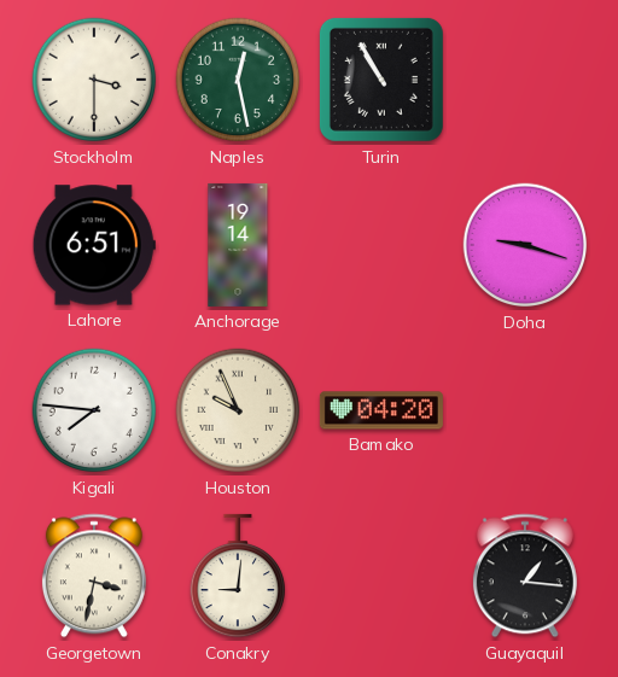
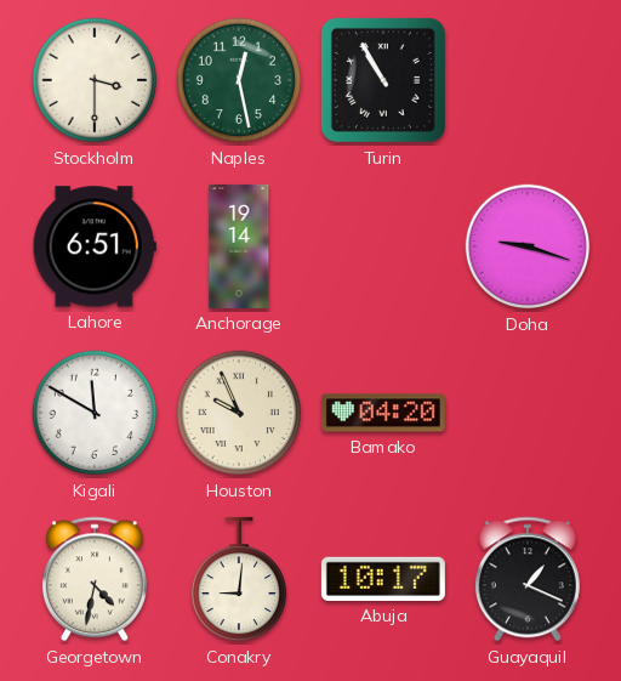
Kigali: 7:46 -> 11:50
Georgetown: 3:32 -> 4:32
Abuja: none -> 10:17
Guayaquil: 1:16 -> 1:19
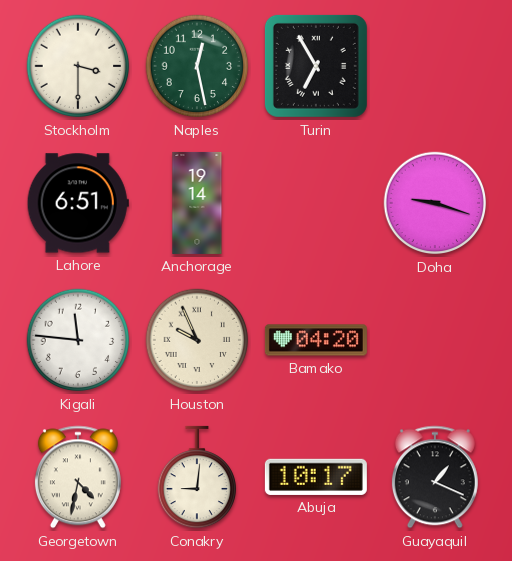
Turin: 10:55 -> 6:55
Kigali: 11:50 -> 11:46
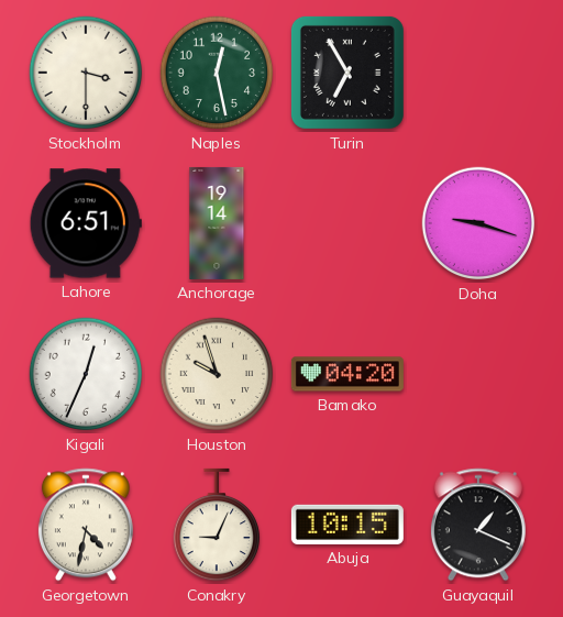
Kigali: 11:46 -> 12:34
Houston: 9:56 -> 9:57
Conakry: 9:01 -> 9:04
Abuja: 10:17 -> 10:15
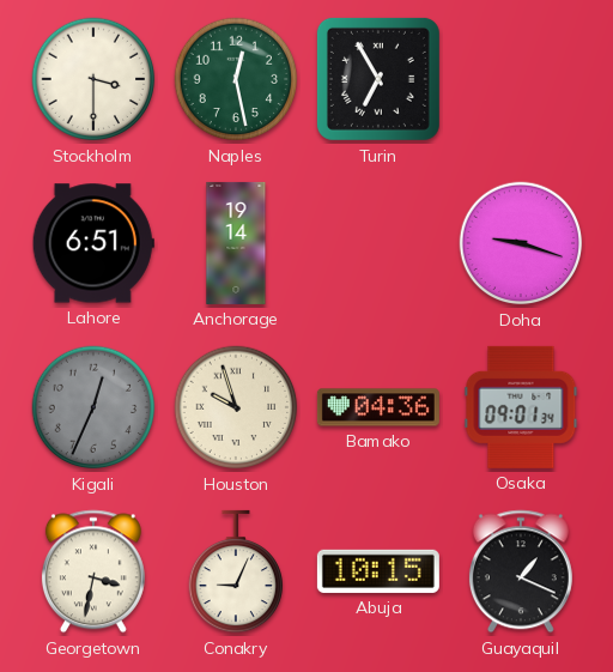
Kigali dial: white -> grey
Bamako: 04:20 -> 04:36
Osaka: none -> 09:01
Georgetown: 4:32 -> 3:32
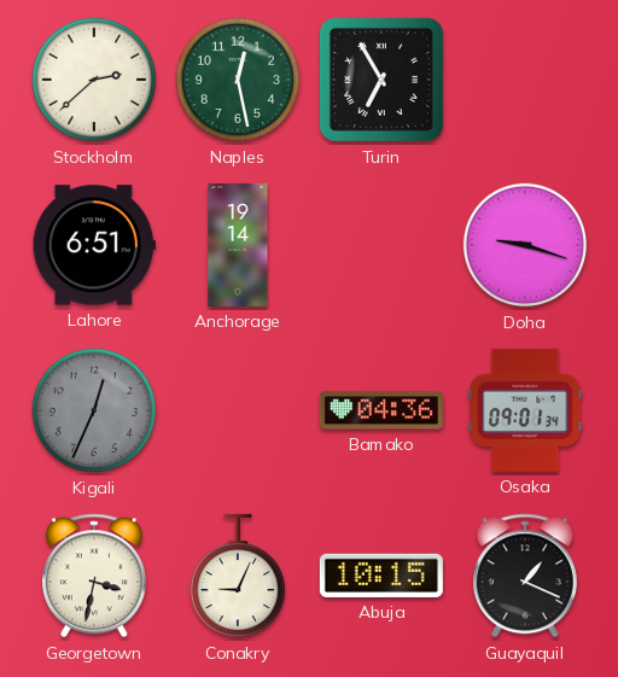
Stockholm: 3:30 -> 2:38
Houston: 9:57 -> none
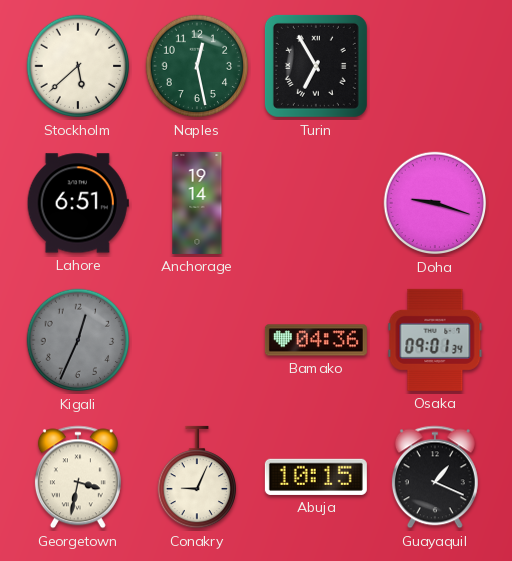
Stockholm: 2:38 -> 5:38
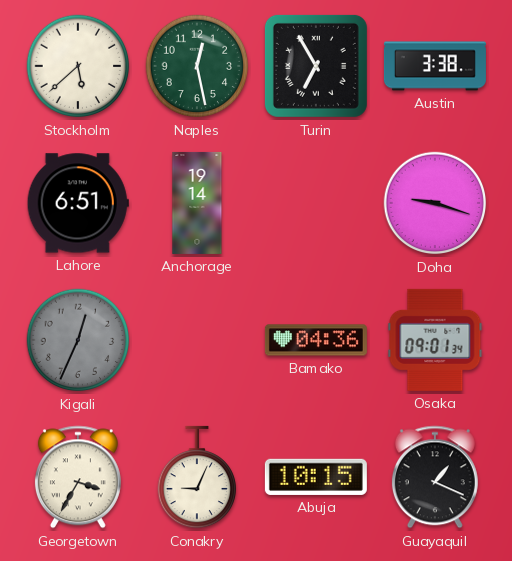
Austin: none -> 3:38
Georgetown: 3:32 -> 3:35
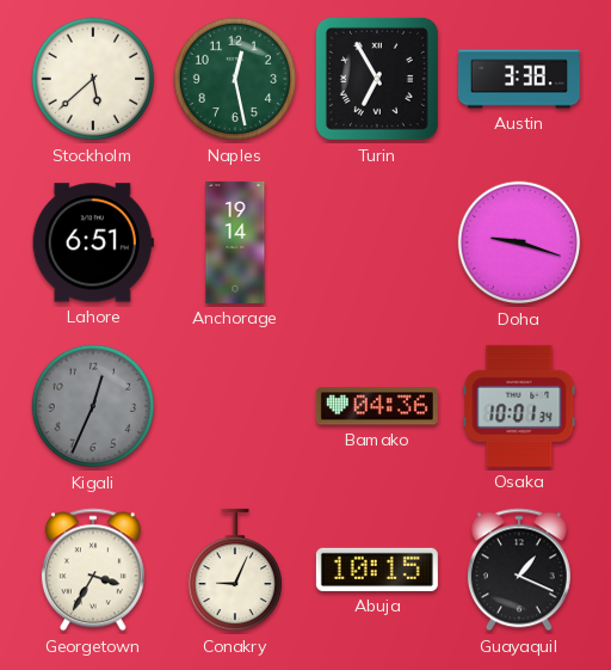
Osaka: 09:01 -> 10:01
